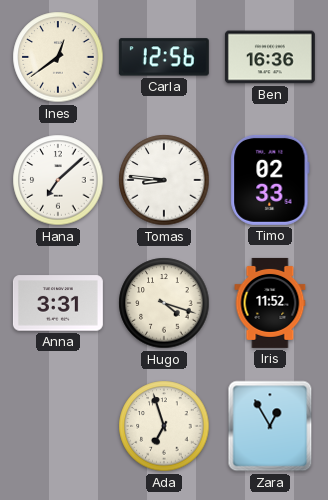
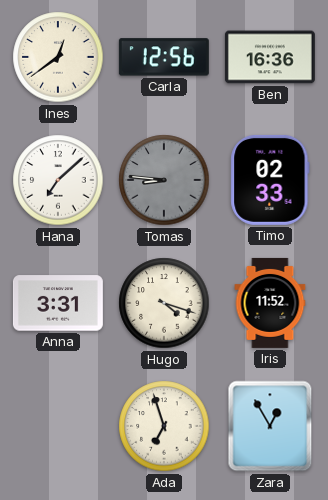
Tomas dial: white -> grey
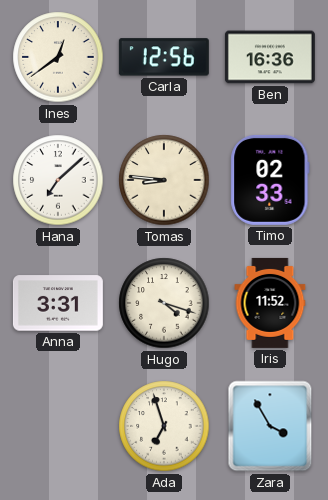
Tomas dial: grey -> cream
Zara: 12:55 -> 3:55
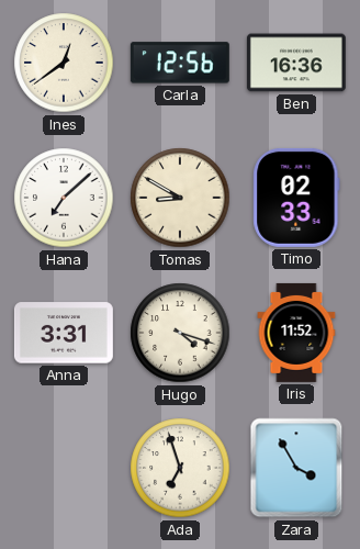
Tomas: 8:46 -> 8:50
